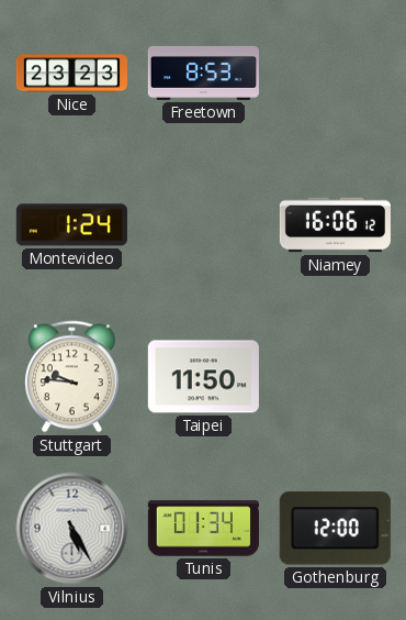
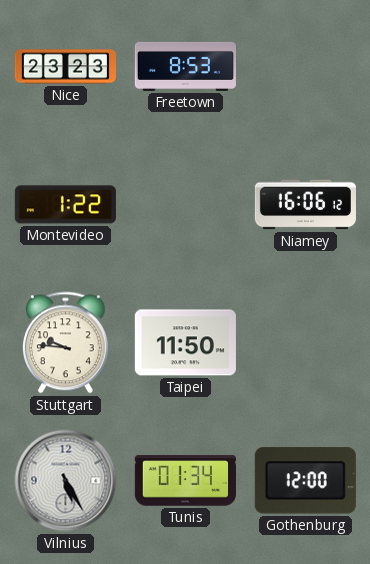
Montevideo: 1:24 -> 1:22
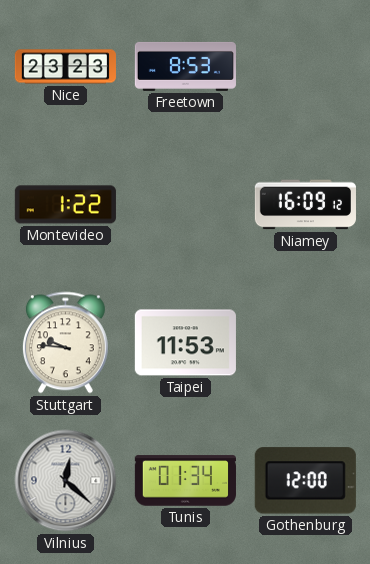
Niamey: 16:06 -> 16:09
Taipei: 11:50 -> 11:53
Vilnius: 5:25 -> 12:22
